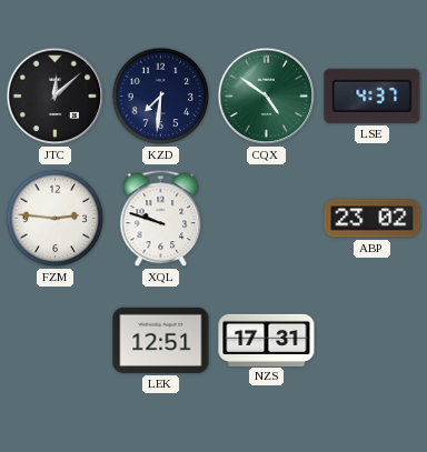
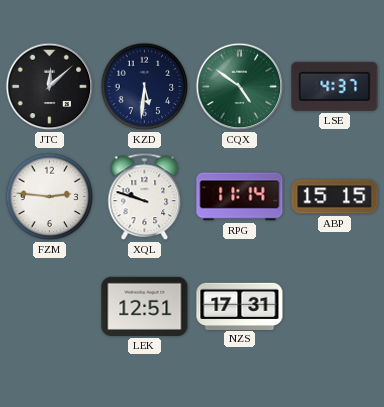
KZD: 7:31 -> 5:31
RPG: none -> 11:14
ABP: 23:02 -> 15:15
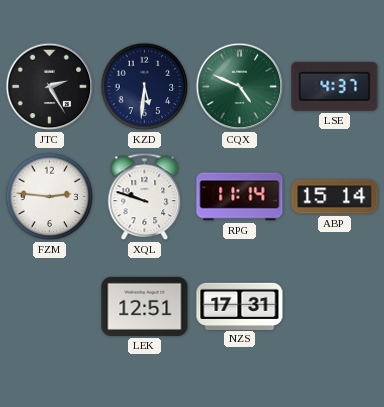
JTC: 12:08 -> 2:25
CQX: 4:51 -> 4:49
ABP: 15:15 -> 15:14
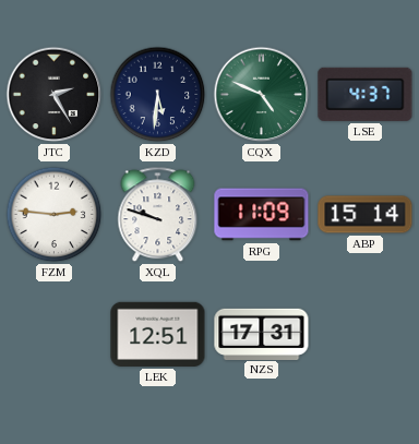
RPG: 11:14 -> 11:09
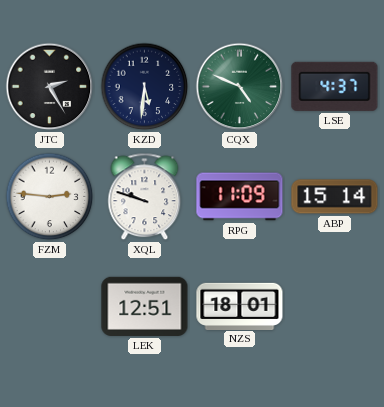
NZS: 17:31 -> 18:01
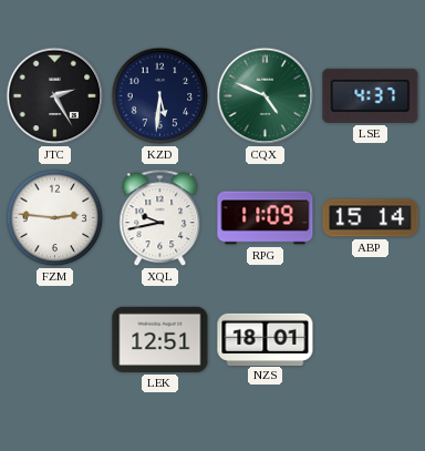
XQL: 9:48 -> 9:43
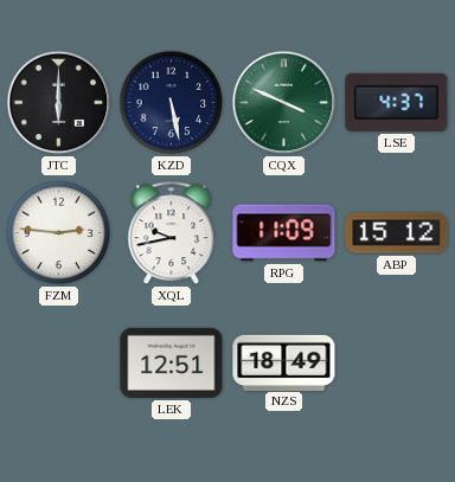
JTC: 2:25 -> 6:00
KZD: 5:31 -> 5:28
CQX: 4:49 -> 3:49
ABP: 15:14 -> 15:12
NZS: 18:01 -> 18:49
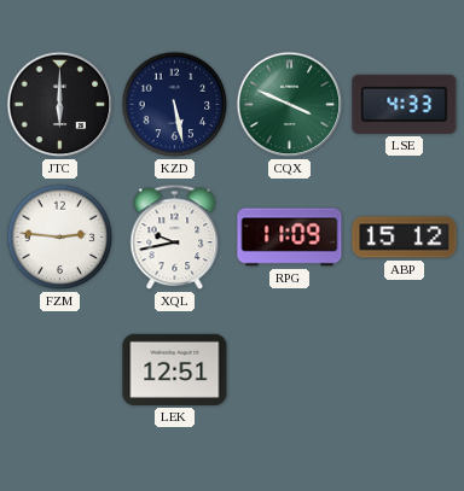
LSE: 4:37 -> 4:33
NZS: 18:49 -> none
